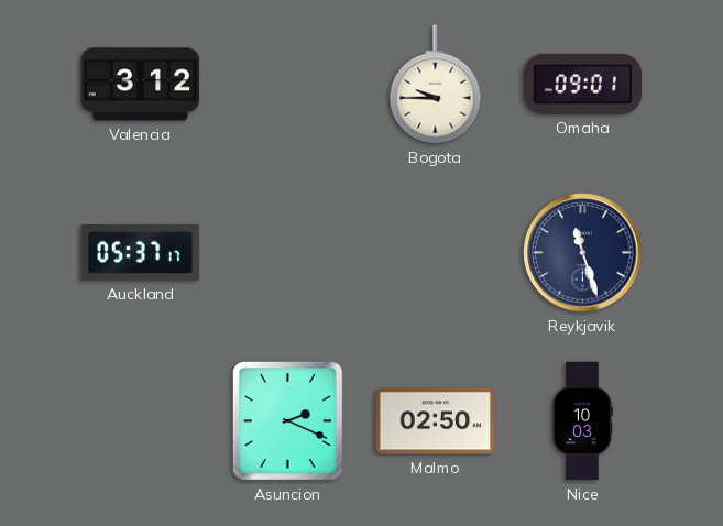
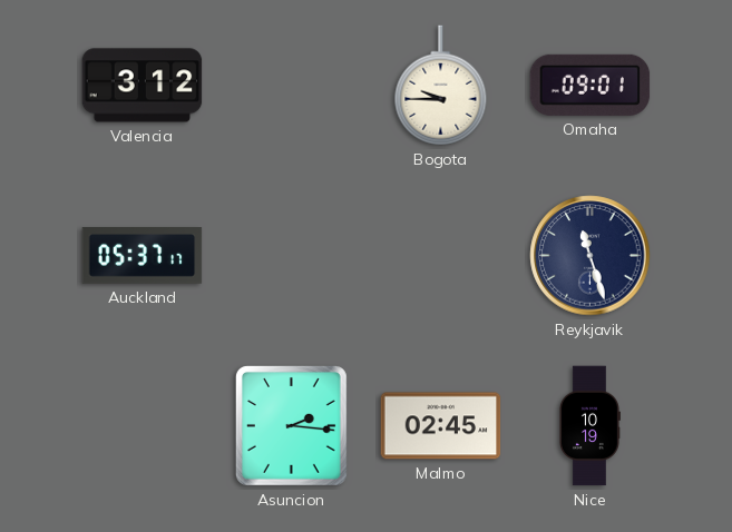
Asuncion: 2:19 -> 2:16
Malmo: 02:50 -> 02:45
Nice: 10:03 -> 10:19
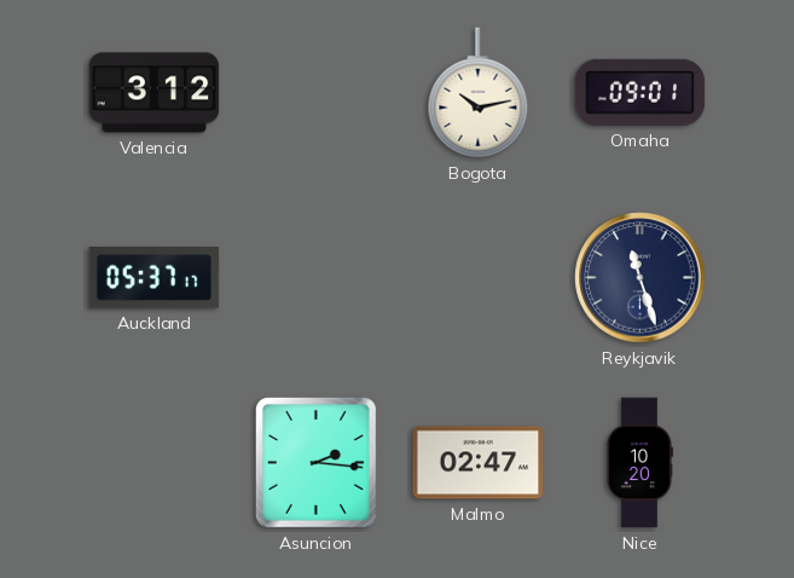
Bogota: 9:45 -> 10:13
Malmo: 02:45 -> 02:47
Nice: 10:19 -> 10:20
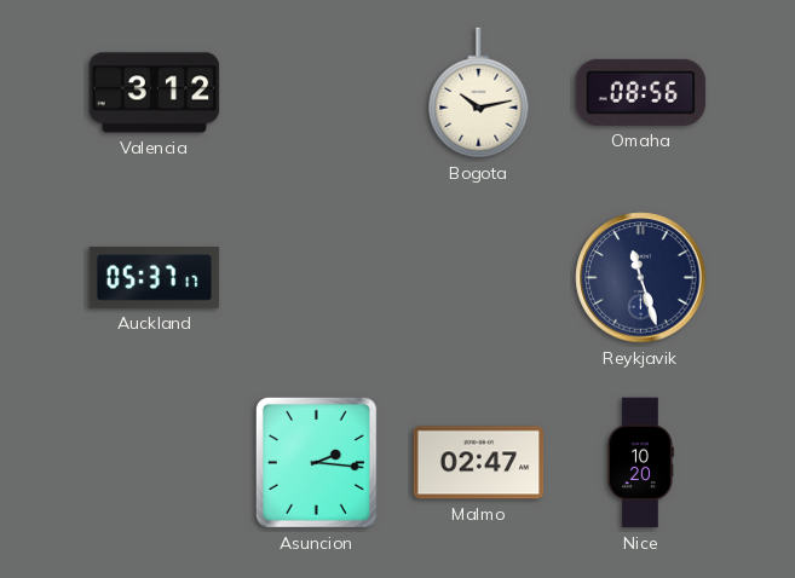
Omaha: 09:01 -> 08:56
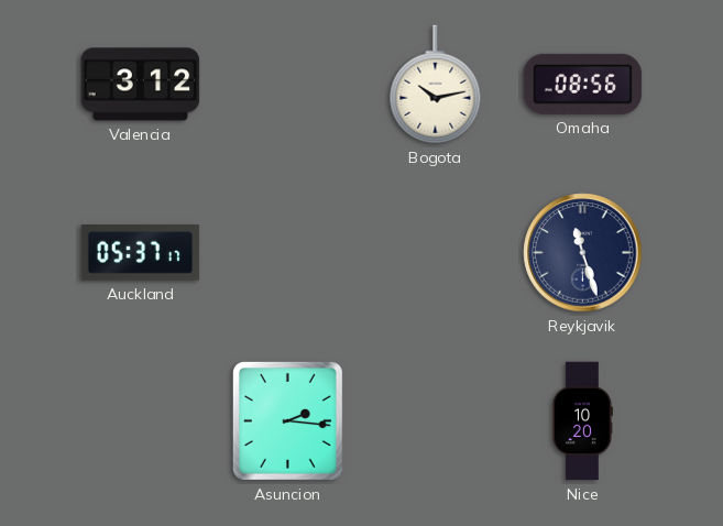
Malmo: 02:47 -> none
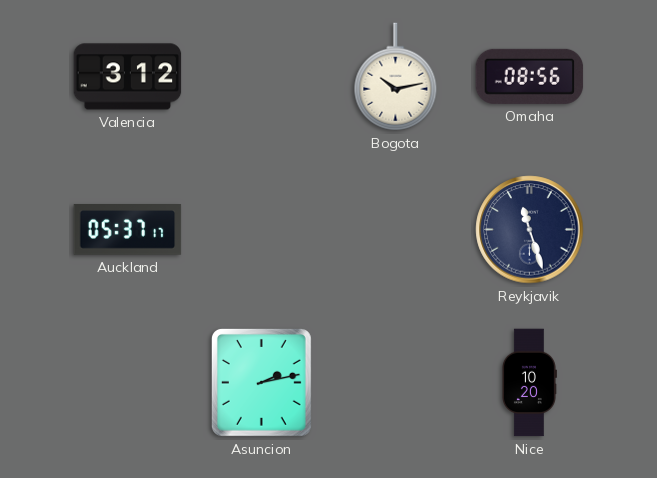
Asuncion: 2:16 -> 2:13
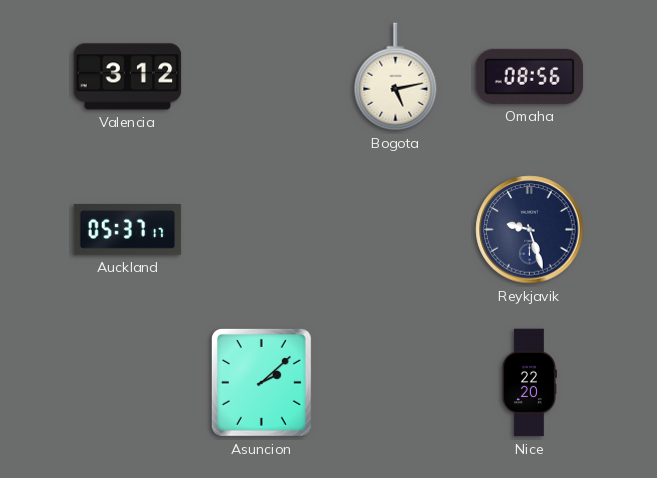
Bogota: 10:13 -> 5:13
Reykjavik: 11:27 -> 9:27
Asuncion: 2:13 -> 2:08
Nice: 10:20 -> 22:20
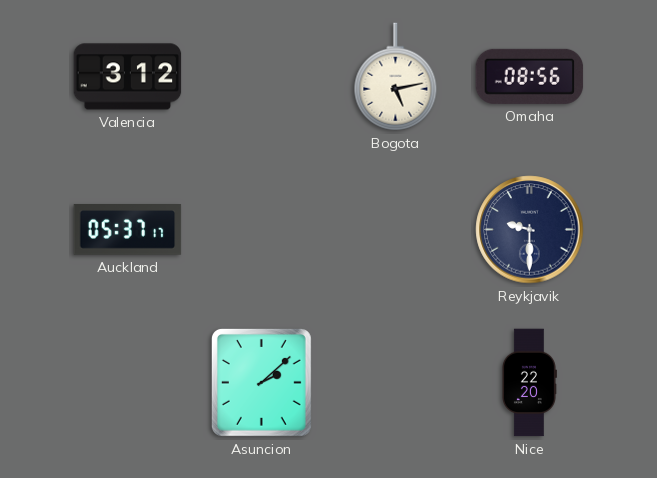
Reykjavik: 9:27 -> 9:30
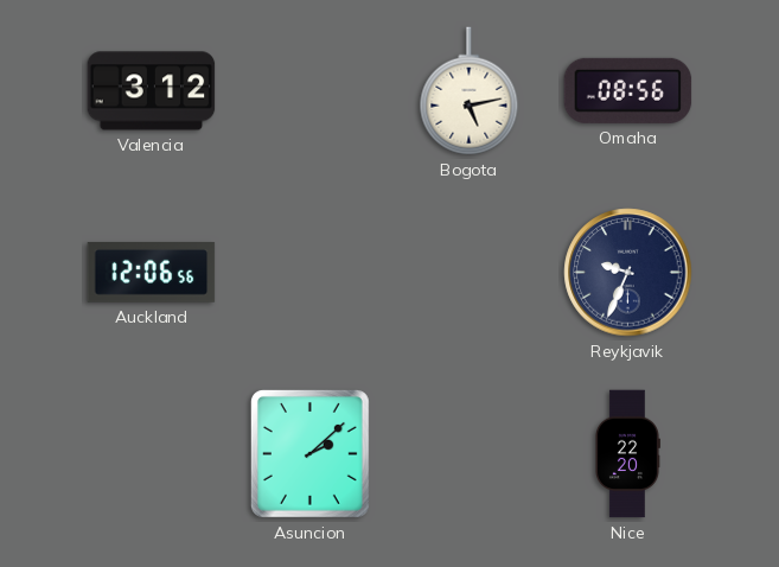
Auckland: 05:37 -> 12:06
Reykjavik: 9:30 -> 9:34
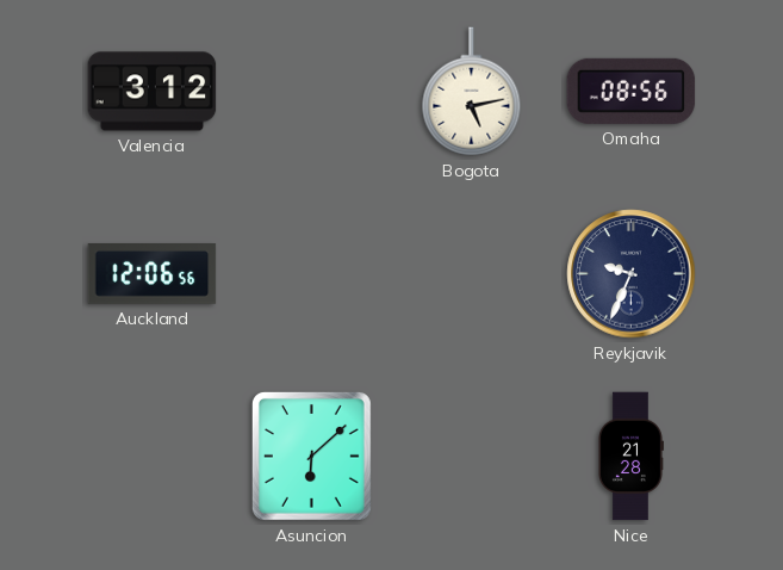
Asuncion: 2:08 -> 6:08
Nice: 22:20 -> 21:28
